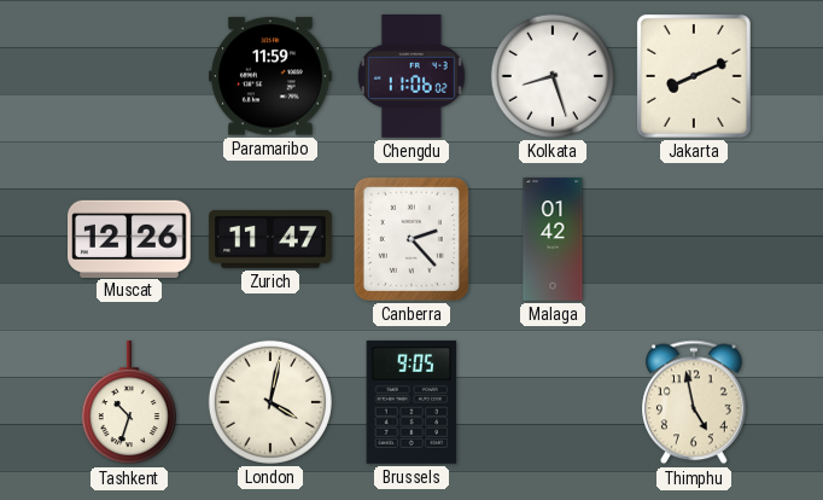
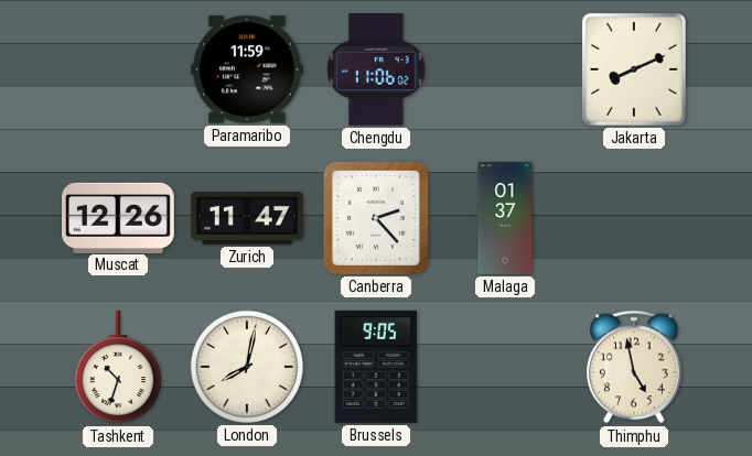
Kolkata: 8:27 -> none
Malaga: 01:42 -> 01:37
London: 4:02 -> 8:02
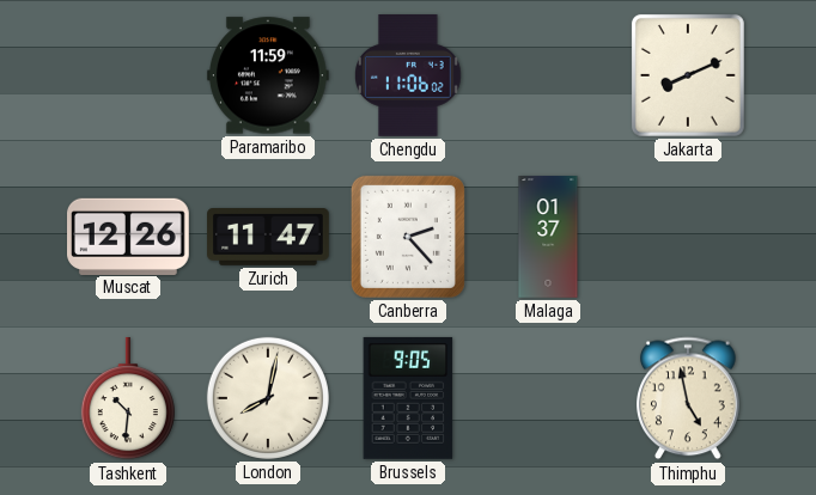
Tashkent: 10:33 -> 10:31
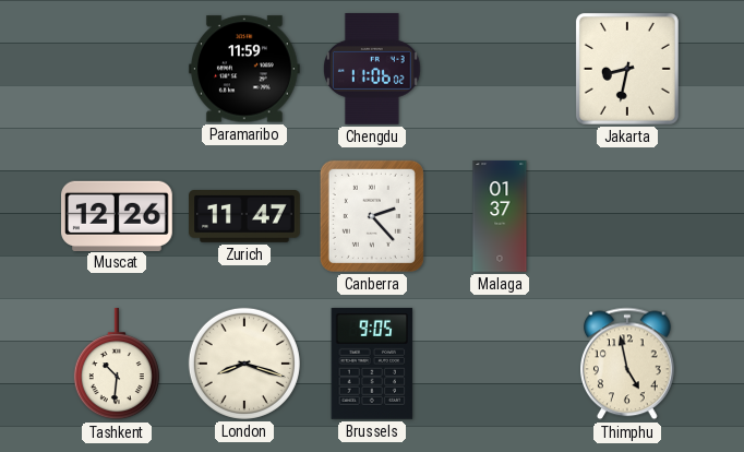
Jakarta: 8:11 -> 8:32
London: 8:02 -> 8:18
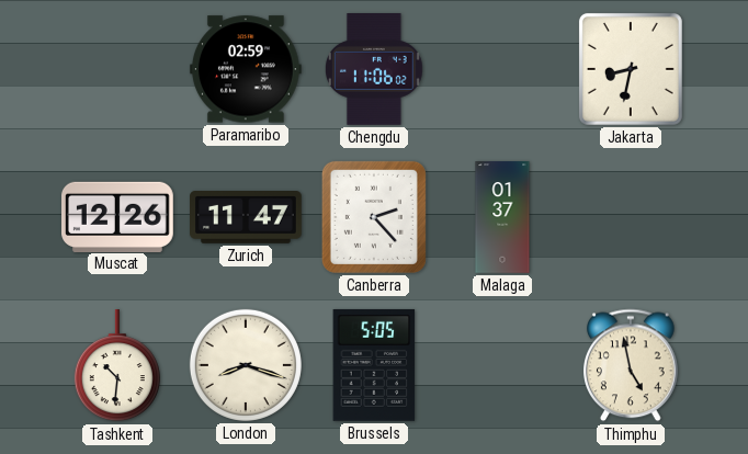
Paramaribo: 11:59 -> 02:59
Brussels: 9:05 -> 5:05
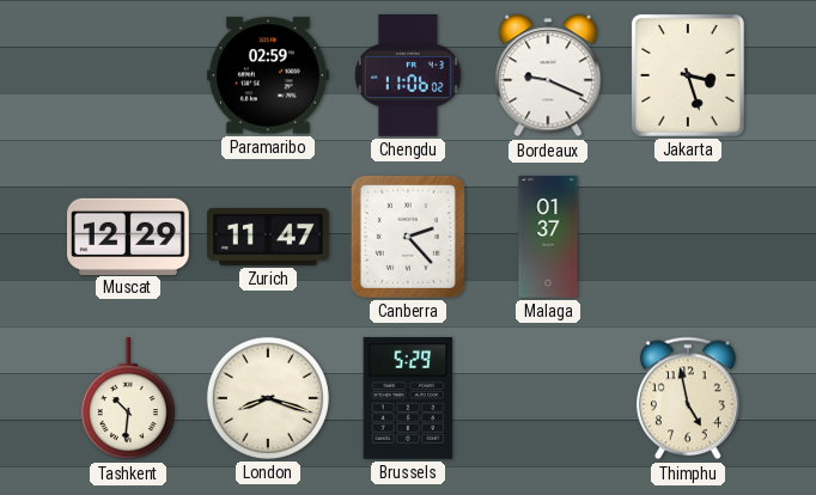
Bordeaux: none -> 9:19
Jakarta: 8:32 -> 3:27
Muscat: 12:26 -> 12:29
Brussels: 5:05 -> 5:29
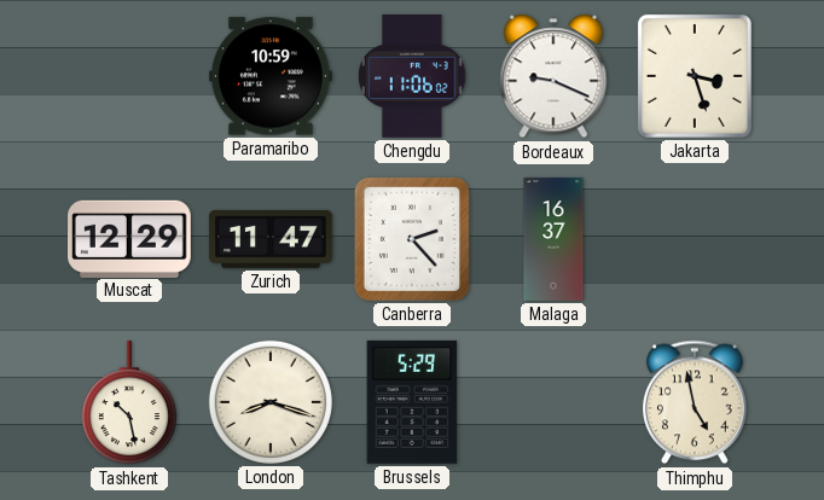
Paramaribo: 02:59 -> 10:59
Malaga: 01:37 -> 16:37
Tashkent: 10:31 -> 10:28
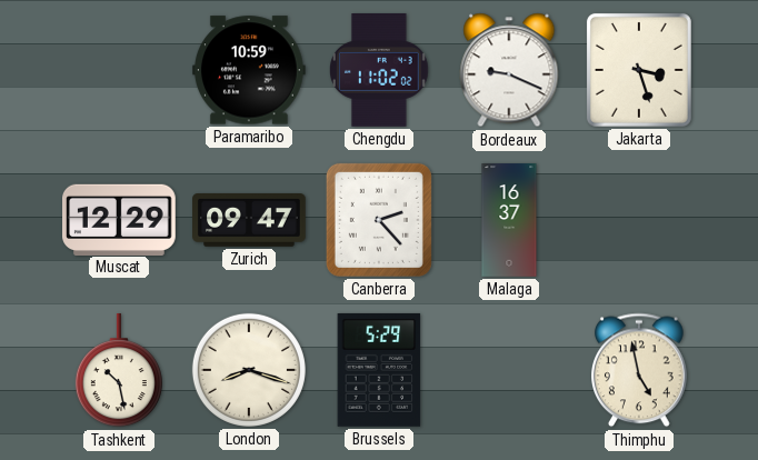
Chengdu: 11:06 -> 11:02
Zurich: 11:47 -> 09:47
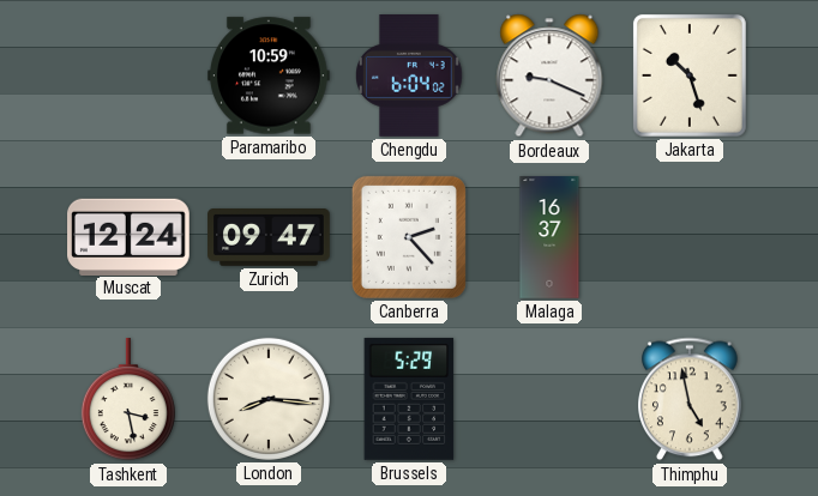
Chengdu: 11:02 -> 6:04
Jakarta: 3:27 -> 10:27
Muscat: 12:29 -> 12:24
Tashkent: 10:28 -> 3:28
London: 8:18 -> 8:16
